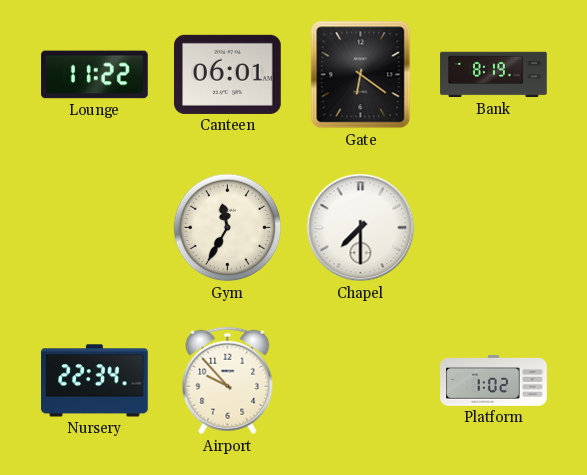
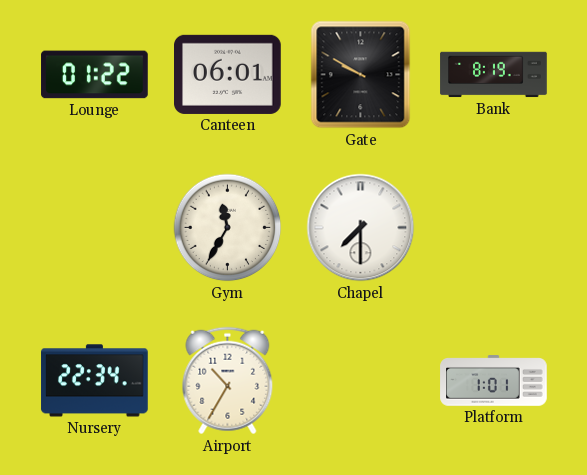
Lounge: 11:22 -> 01:22
Gate: 6:21 -> 9:50
Airport: 9:53 -> 10:35
Platform: 1:02 -> 1:01
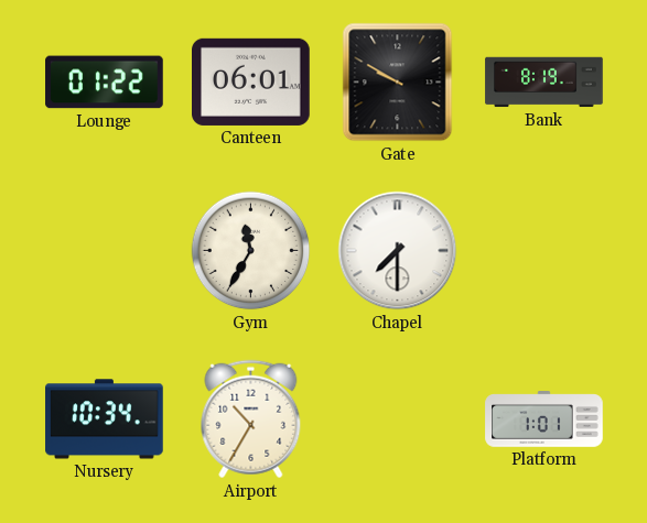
Nursery: 22:34 -> 10:34
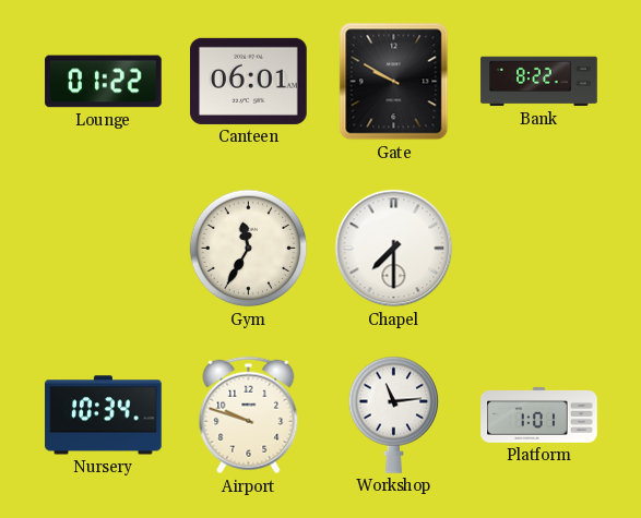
Bank: 8:19 -> 8:22
Airport: 10:35 -> 9:48
Workshop: none -> 11:14
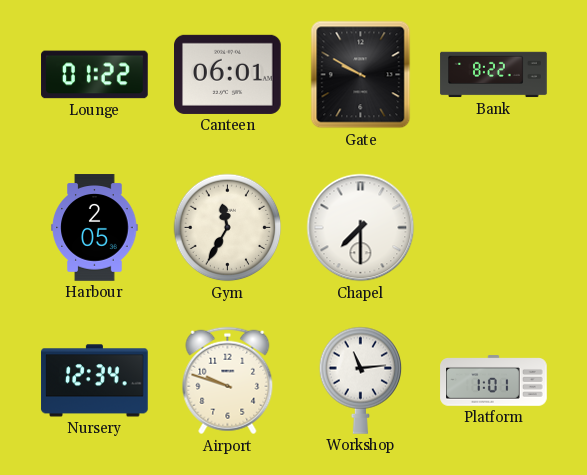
Harbour: none -> 2:05
Nursery: 10:34 -> 12:34
